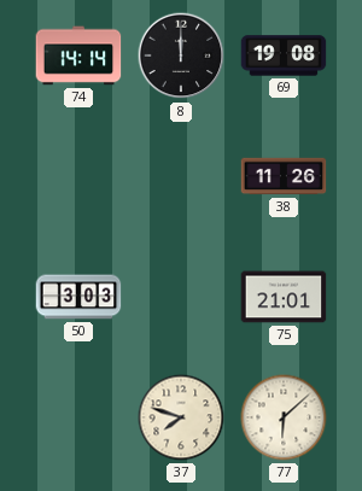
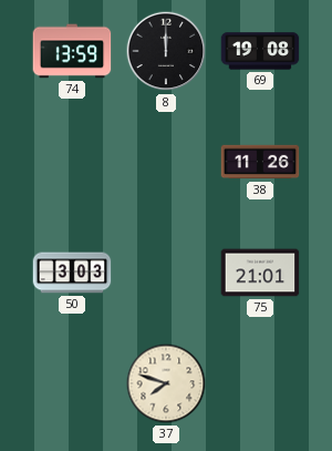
74: 14:14 -> 13:59
77: 6:08 -> none
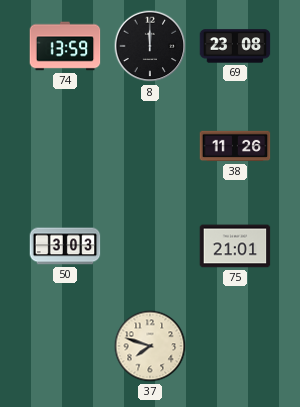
69: 19:08 -> 23:08
